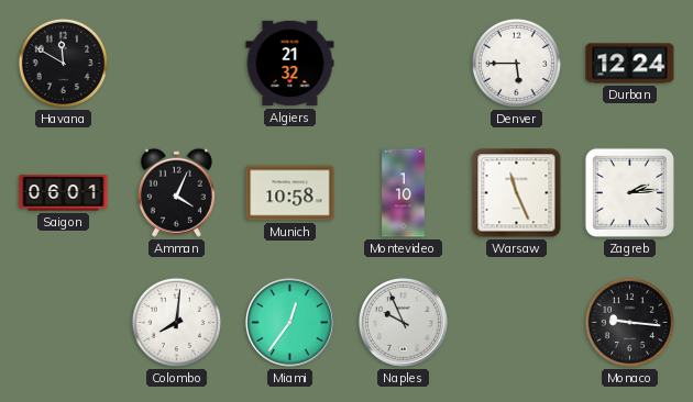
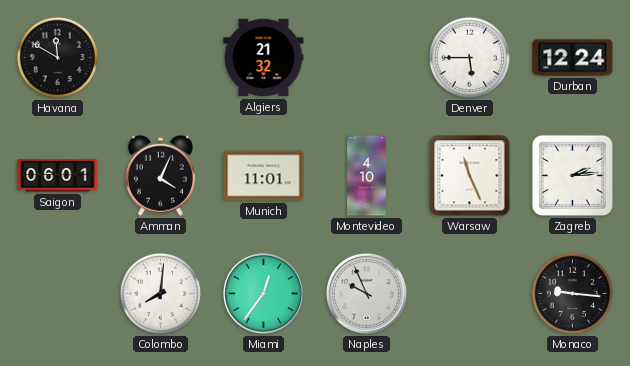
Munich: 10:58 -> 11:01
Montevideo: 1:10 -> 4:10
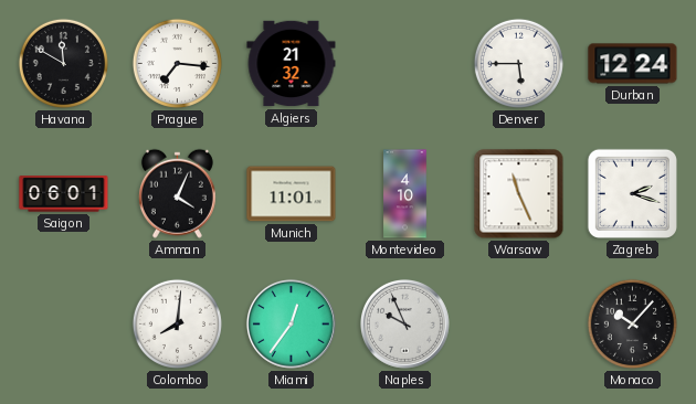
Prague: none -> 7:16
Zagreb: 2:14 -> 2:18
Monaco: 9:16 -> 10:07
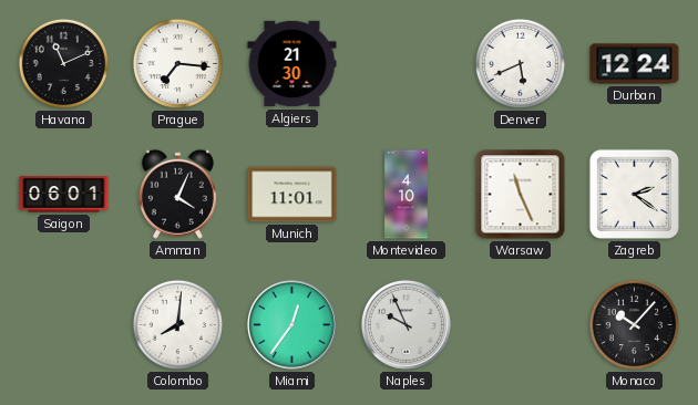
Havana: 11:50 -> 11:11
Algiers: 21:32 -> 21:30
Denver: 5:45 -> 5:41
Zagreb: 2:18 -> 2:21
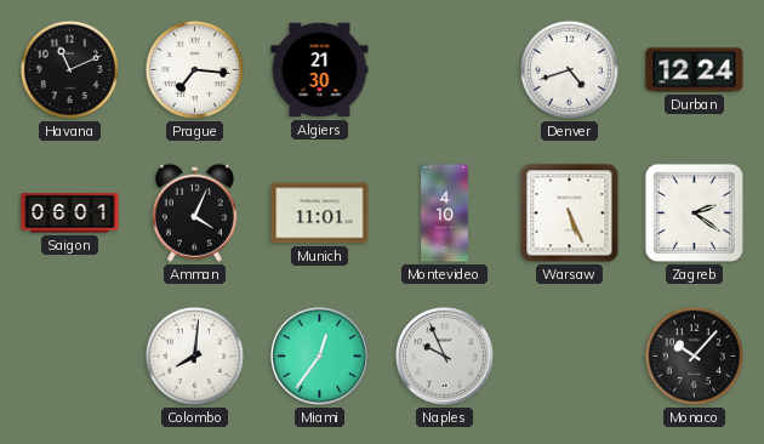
Denver: 5:41 -> 4:42
Warsaw: 11:26 -> 5:26
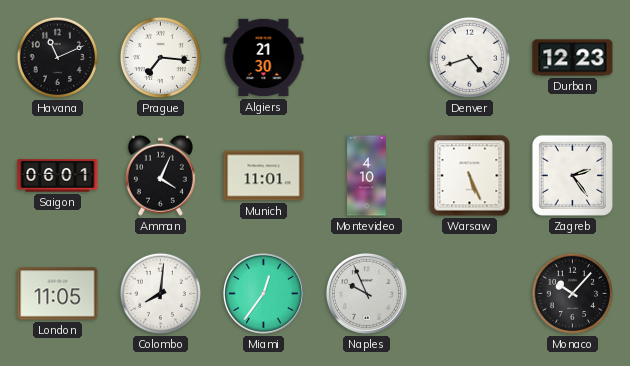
Durban: 12:24 -> 12:23
Zagreb: 2:21 -> 2:24
London: none -> 11:05
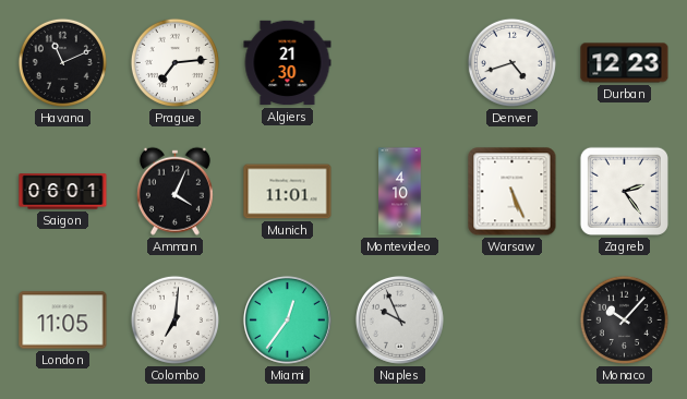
Prague: 7:16 -> 7:14
Colombo: 8:01 -> 7:01
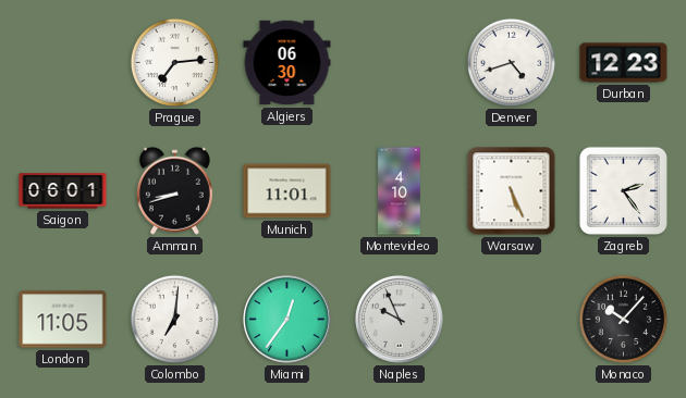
Havana: 11:11 -> none
Algiers: 21:30 -> 06:30
Amman: 4:04 -> 8:42
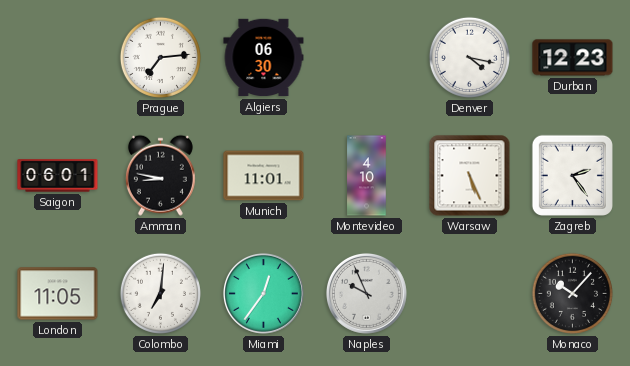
Denver: 4:42 -> 4:17
Amman: 8:42 -> 8:47
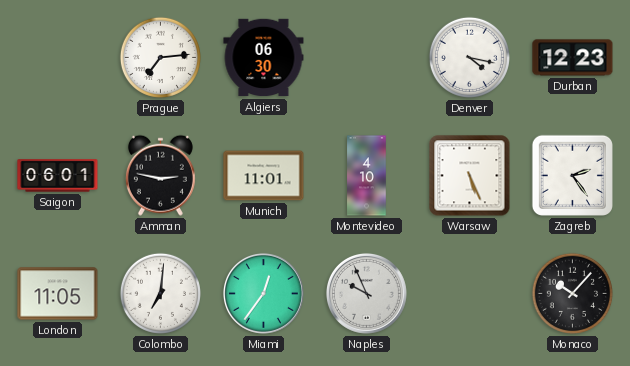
Amman: 8:47 -> 2:47
